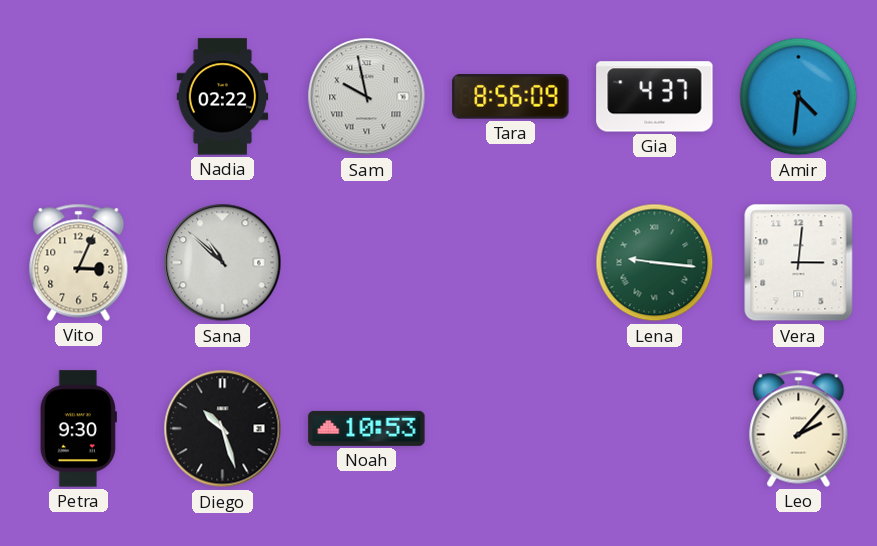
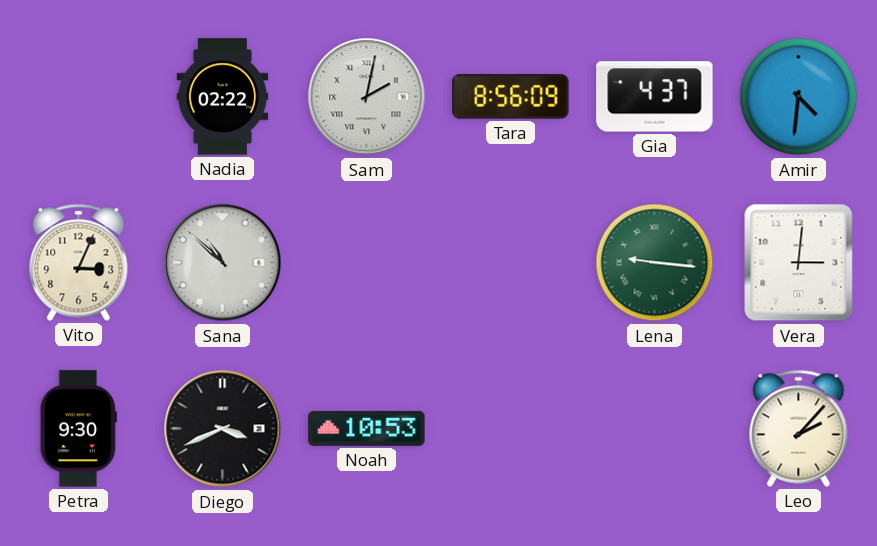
Sam: 9:58 -> 2:02
Diego: 10:27 -> 3:41
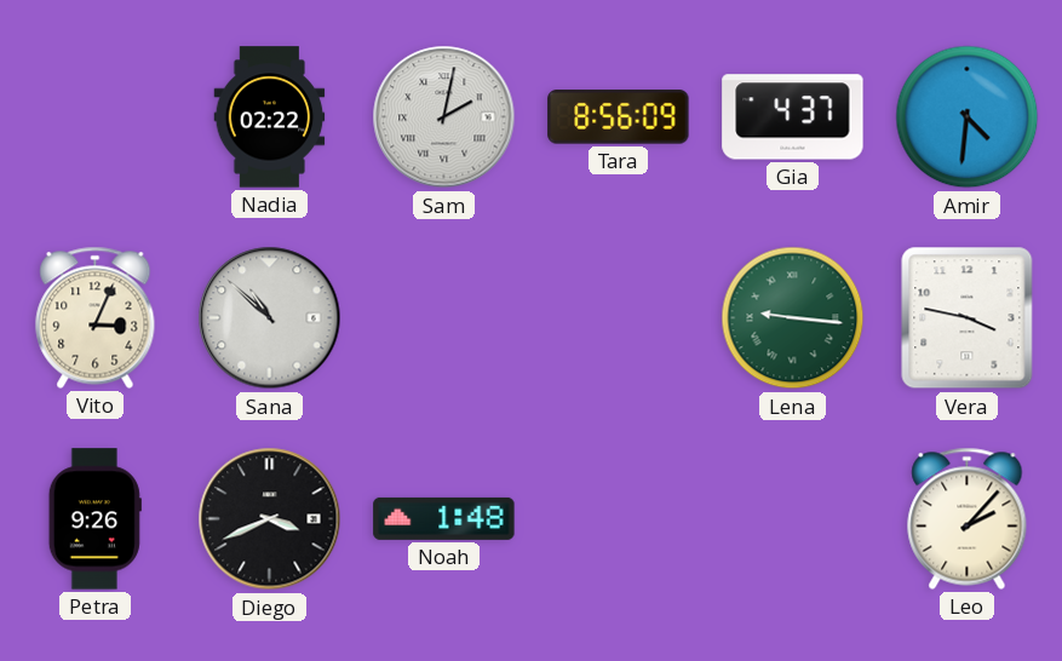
Vera: 3:01 -> 3:47
Petra: 9:30 -> 9:26
Noah: 10:53 -> 1:48
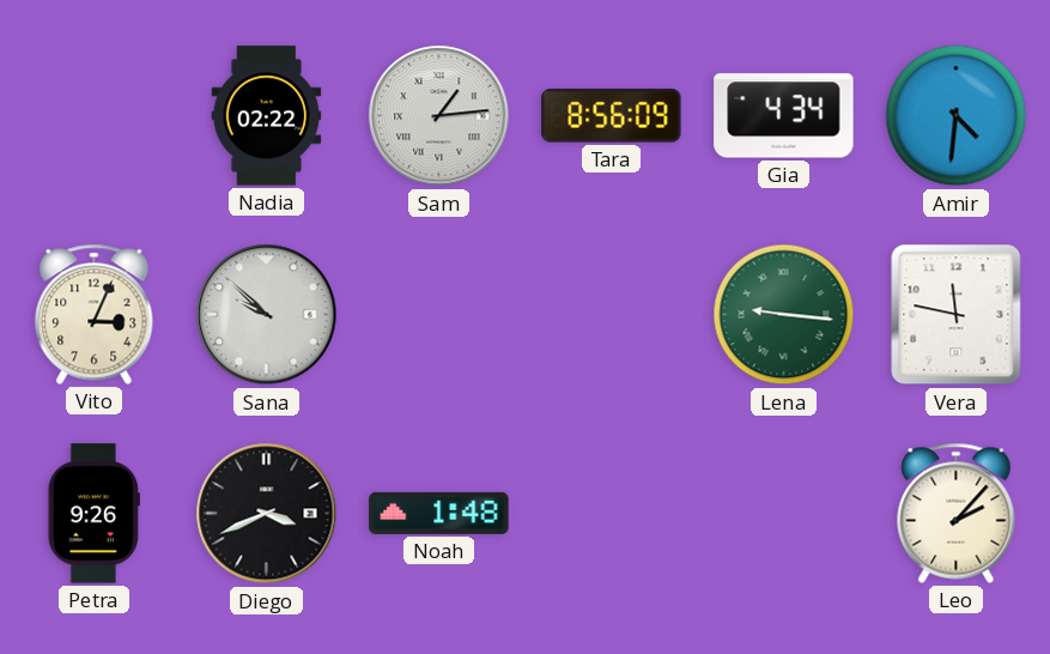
Sam: 2:02 -> 1:14
Gia: 4:37 -> 4:34
Sana: 10:52 -> 9:52
Vera: 3:47 -> 11:47
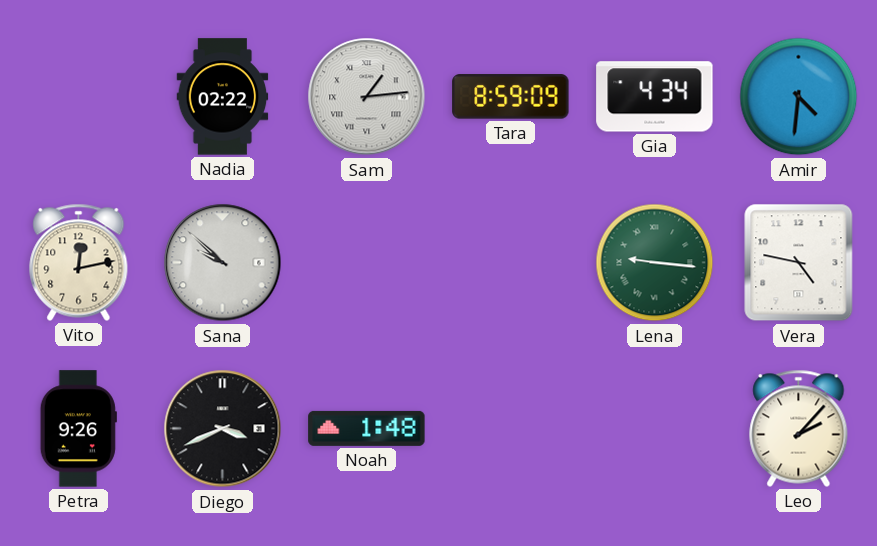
Tara: 8:56 -> 8:59
Vito: 3:04 -> 12:13
Vera: 11:47 -> 4:47
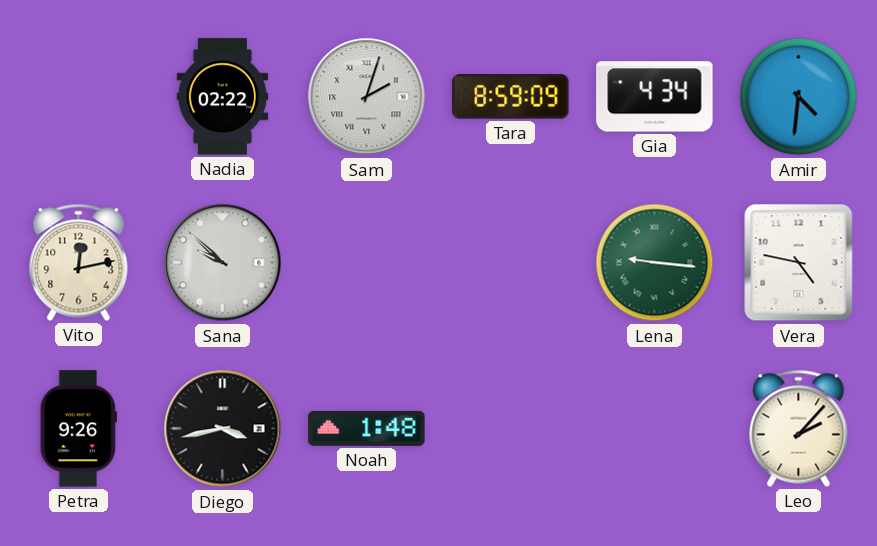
Sam: 1:14 -> 2:03
Diego: 3:41 -> 3:43
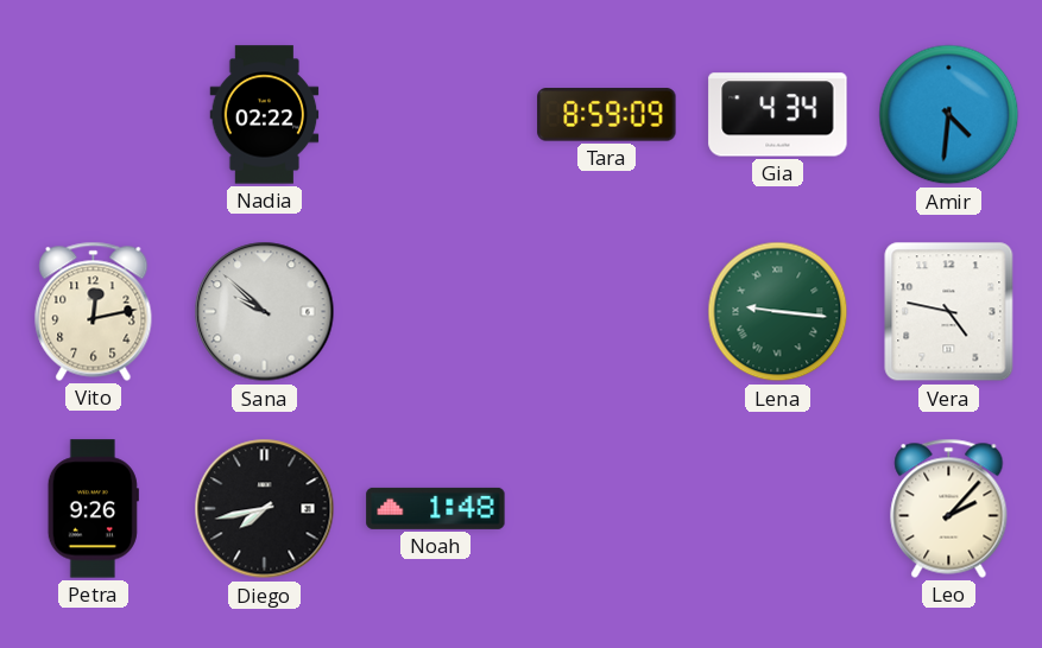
Sam: 2:03 -> none
Diego: 3:43 -> 7:43
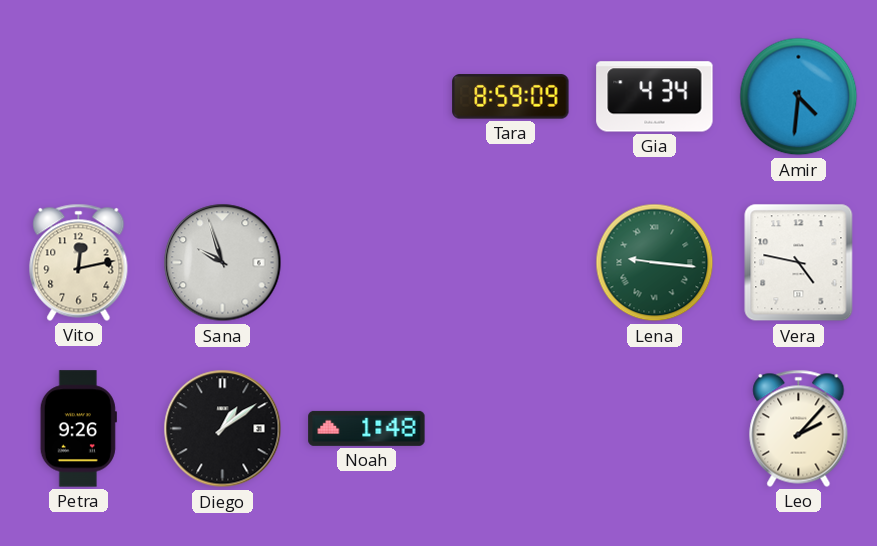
Nadia: 02:22 -> none
Sana: 9:52 -> 9:57
Diego: 7:43 -> 1:09
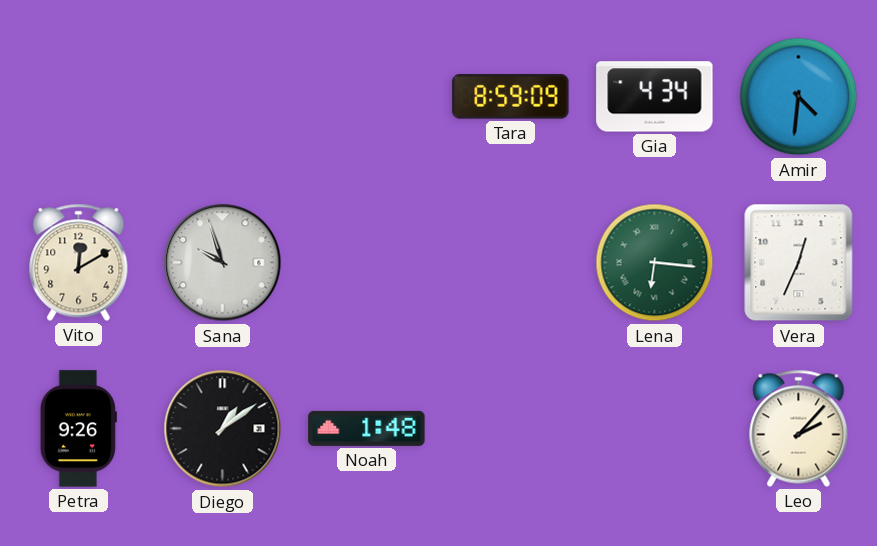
Vito: 12:13 -> 12:10
Lena: 9:16 -> 6:16
Vera: 4:47 -> 12:34
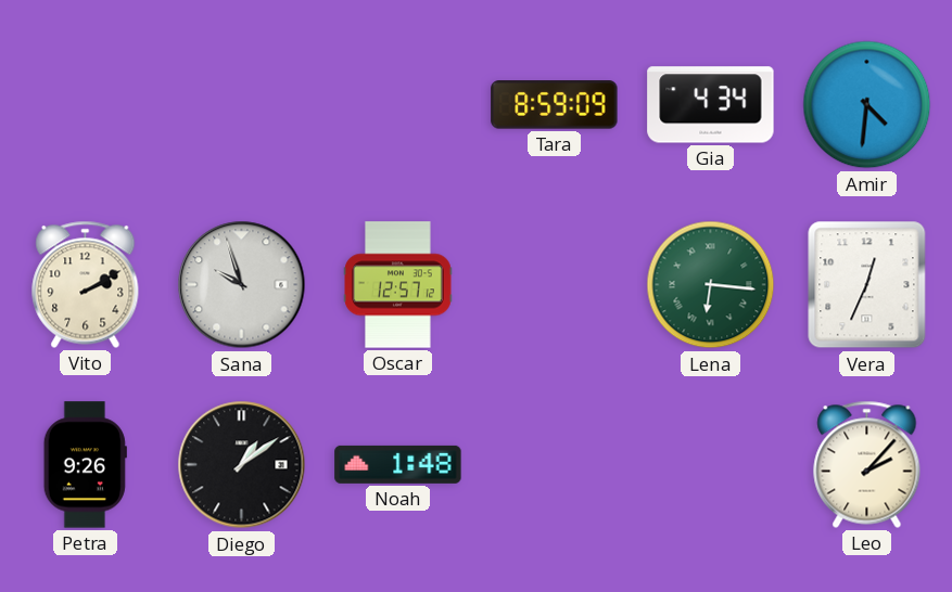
Vito: 12:10 -> 2:10
Oscar: none -> 12:57
